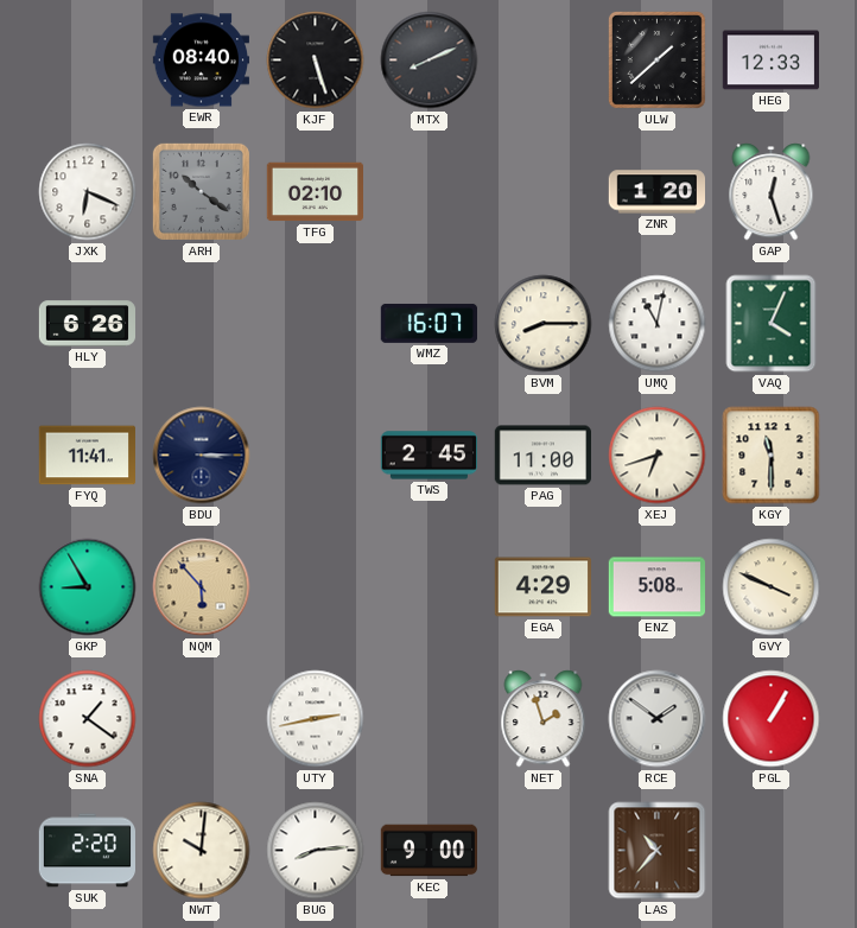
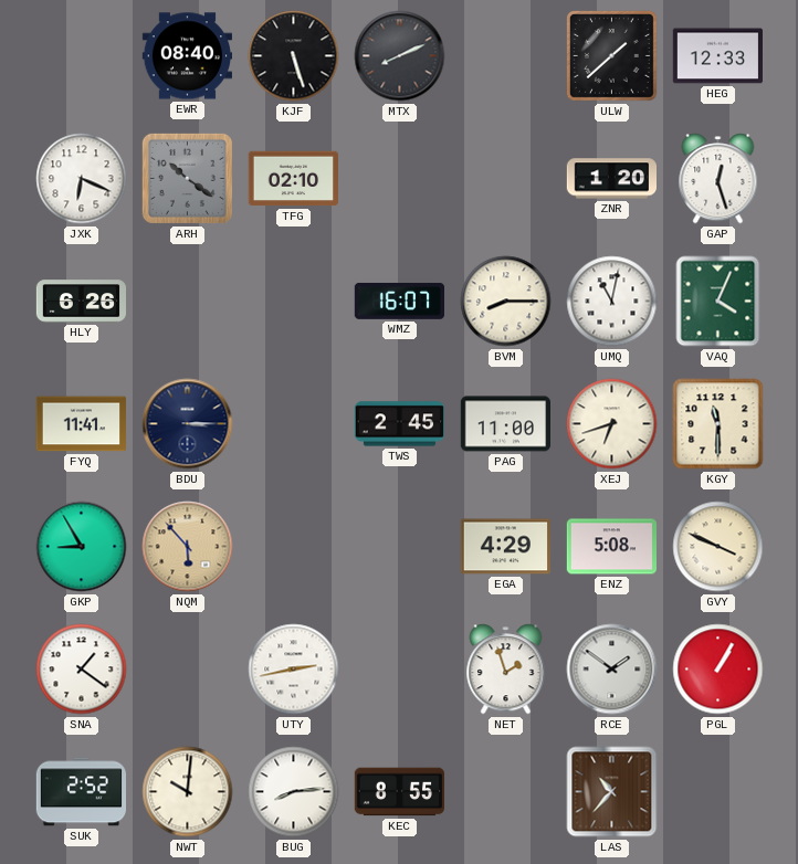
SUK: 2:20 -> 2:52
KEC: 9:00 -> 8:55
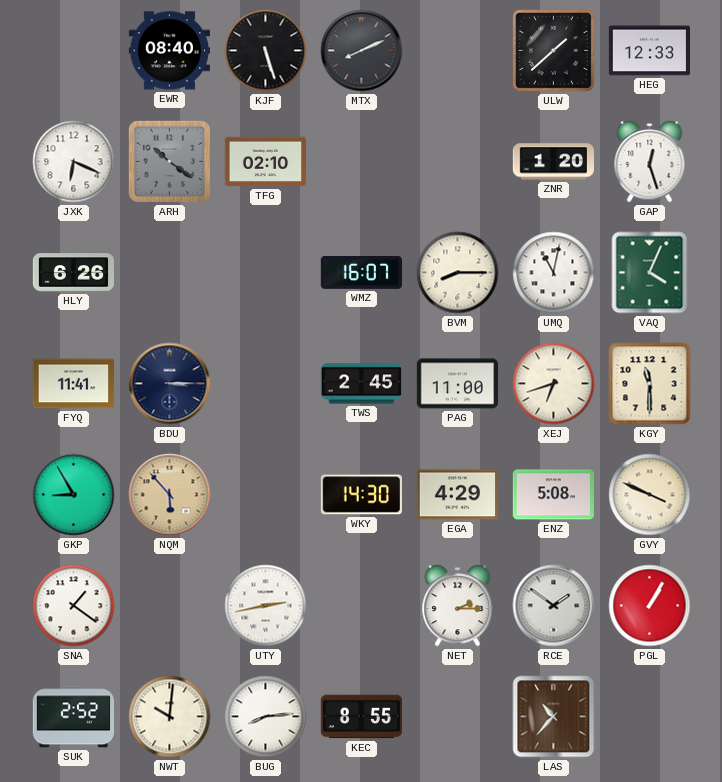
WKY: none -> 14:30
NET: 1:57 -> 2:15
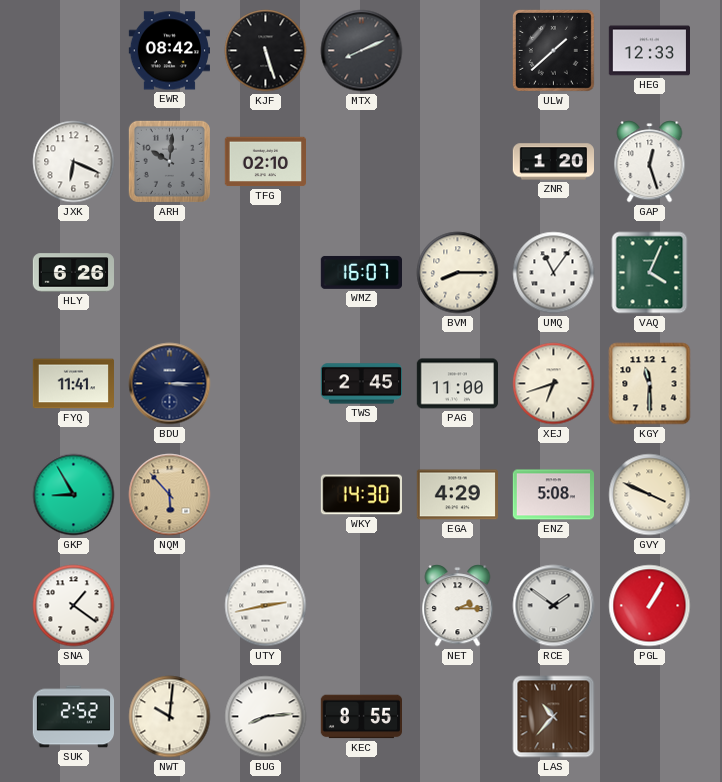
EWR: 08:40 -> 08:42
ARH: 10:21 -> 10:01
UMQ: 11:02 -> 11:06
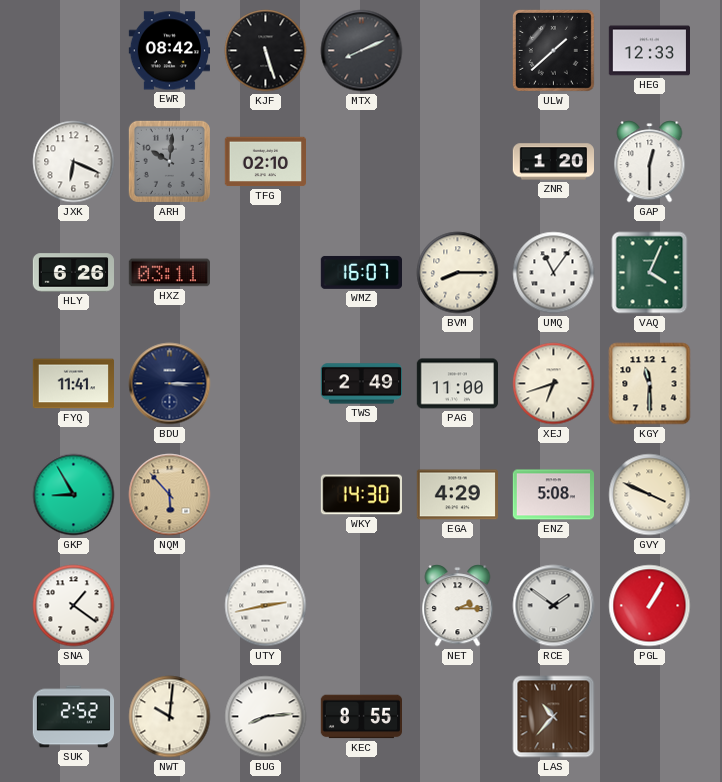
GAP: 12:27 -> 12:30
HXZ: none -> 03:11
TWS: 2:45 -> 2:49
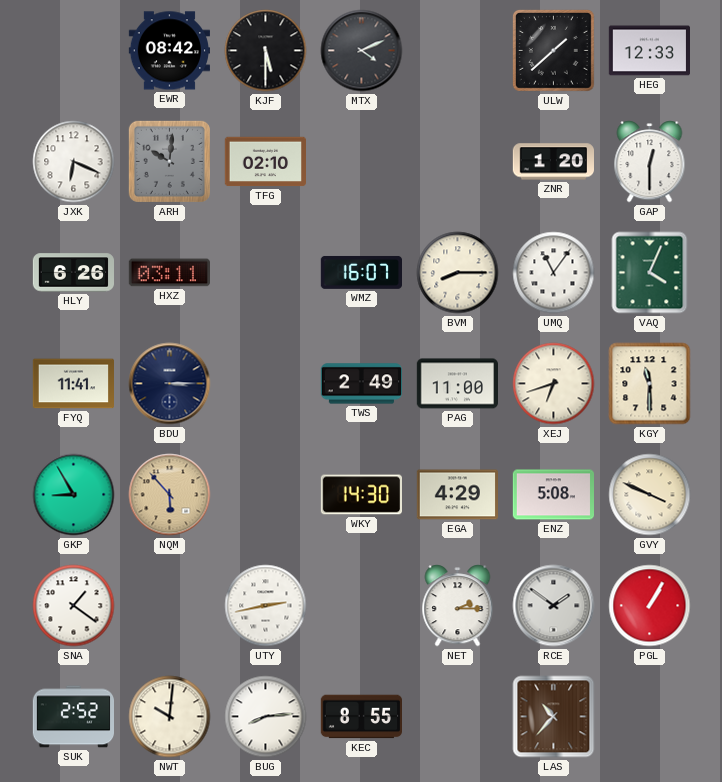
KJF: 5:27 -> 5:30
MTX: 8:11 -> 4:11
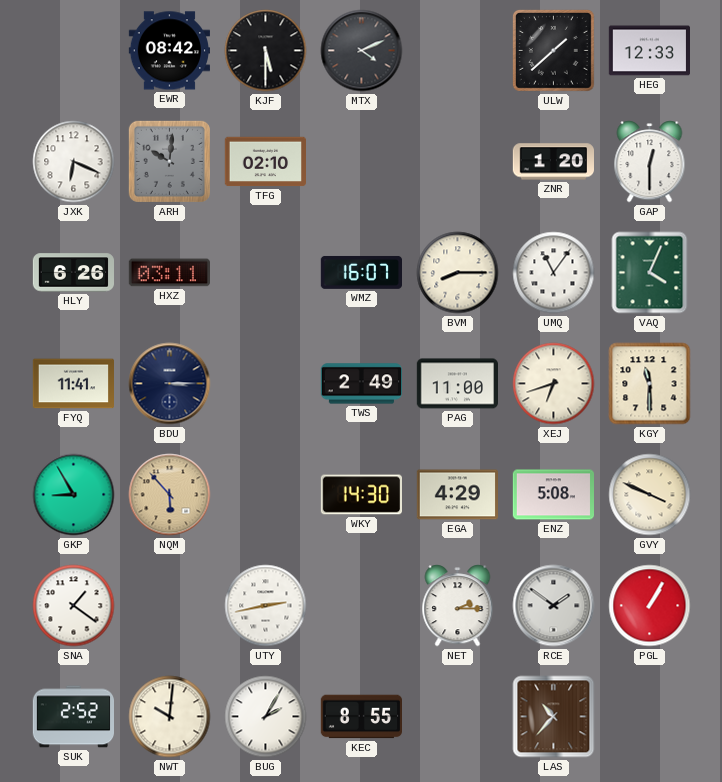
BUG: 8:14 -> 2:05
